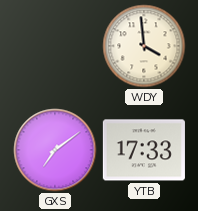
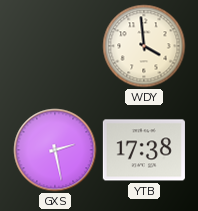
GXS: 7:09 -> 2:28
YTB: 17:33 -> 17:38
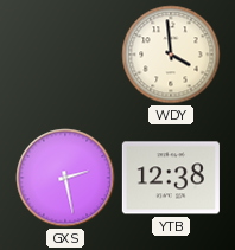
YTB: 17:38 -> 12:38
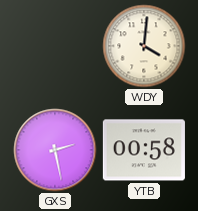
WDY: 3:59 -> 4:01
YTB: 12:38 -> 00:58
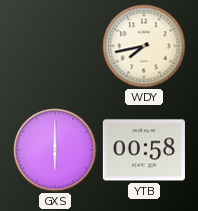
WDY: 4:01 -> 7:43
GXS: 2:28 -> 6:00
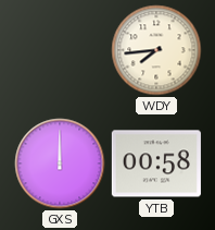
WDY: 7:43 -> 7:44
GXS: 6:00 -> 12:00
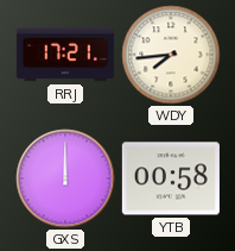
RRJ: none -> 17:21
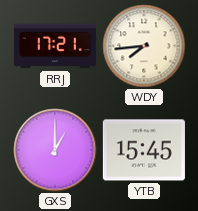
GXS: 12:00 -> 1:00
YTB: 00:58 -> 15:45
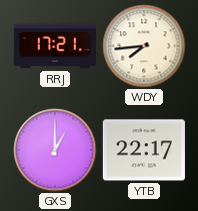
YTB: 15:45 -> 22:17
